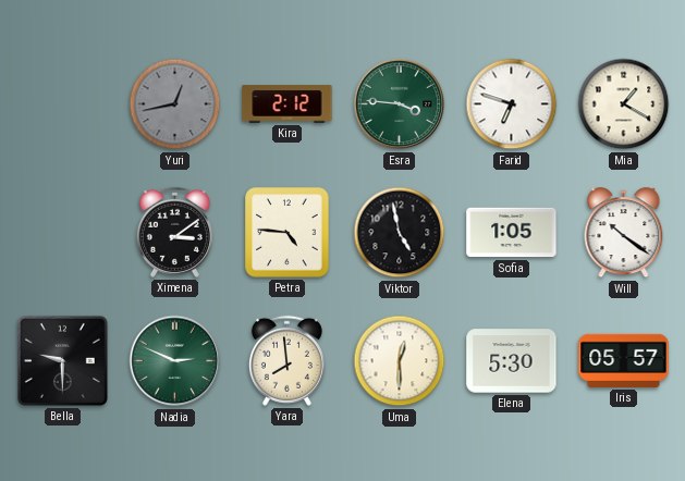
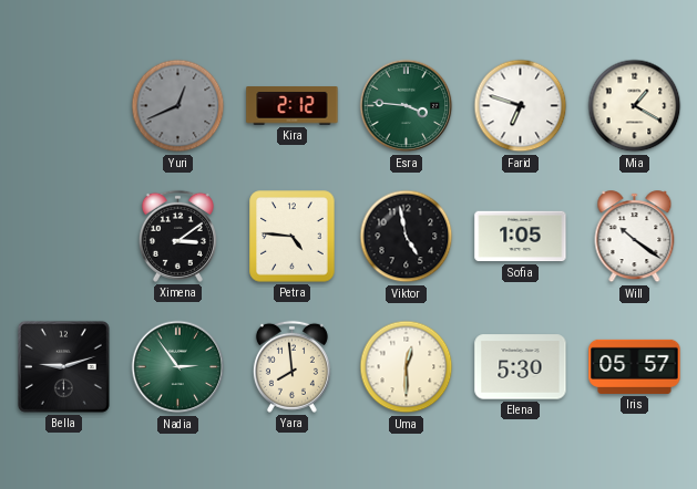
Yuri: 12:43 -> 12:41
Bella: 9:30 -> 9:12
Nadia: 2:49 -> 2:54
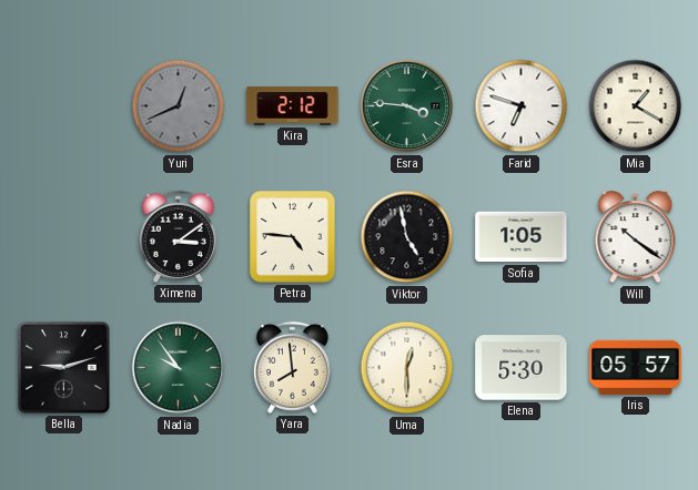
Nadia: 2:54 -> 9:54
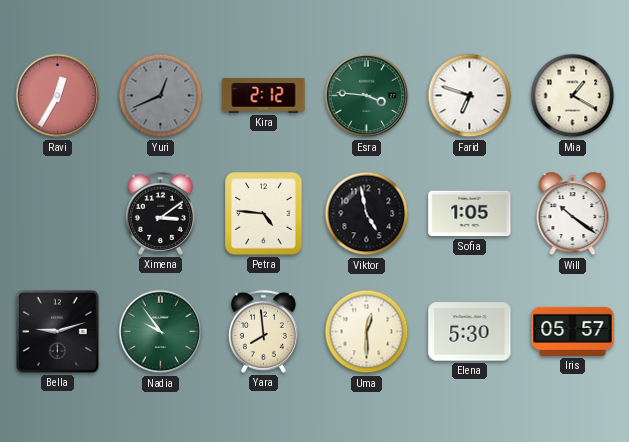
Ravi: none -> 12:35
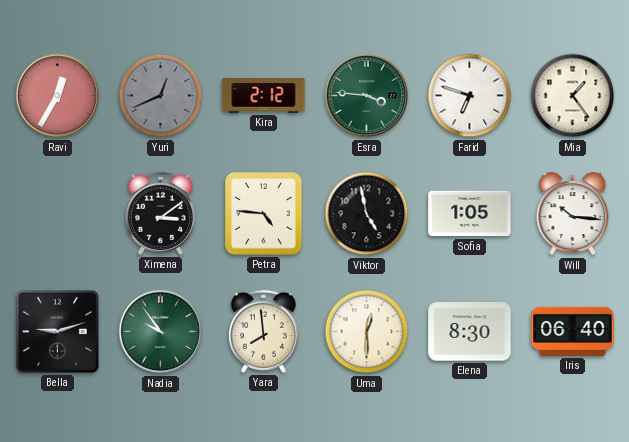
Mia: 1:20 -> 1:24
Will: 10:21 -> 10:16
Elena: 5:30 -> 8:30
Iris: 05:57 -> 06:40
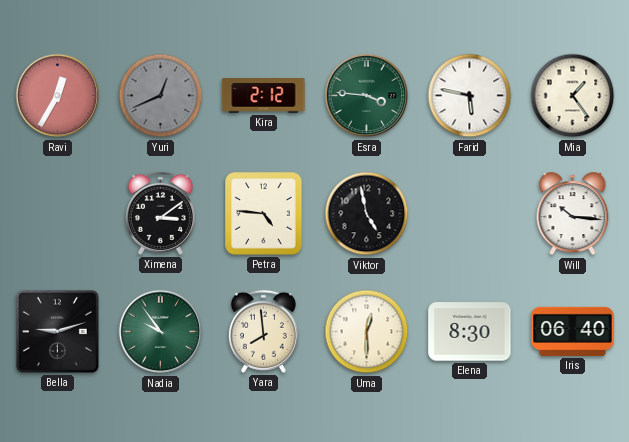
Farid: 6:48 -> 5:47
Sofia: 1:05 -> none
